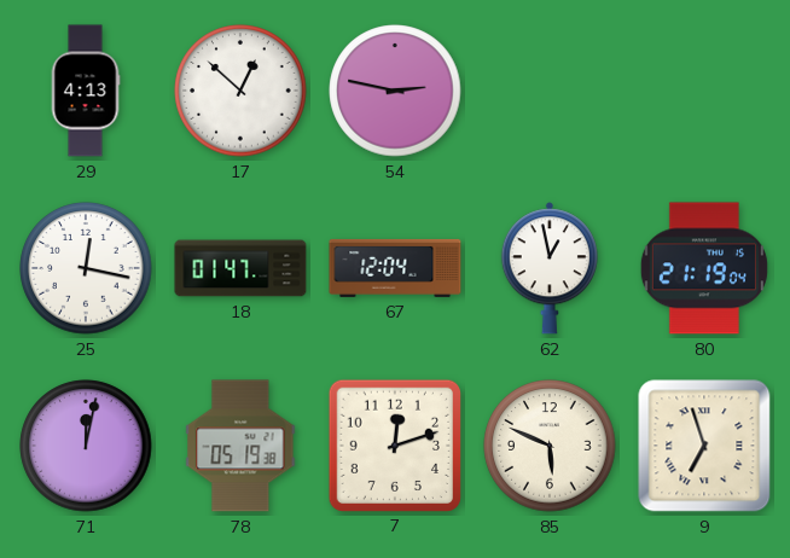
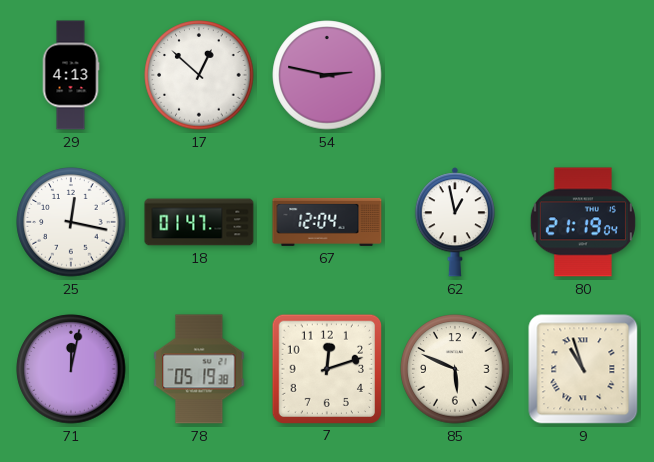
9: 6:57 -> 10:57
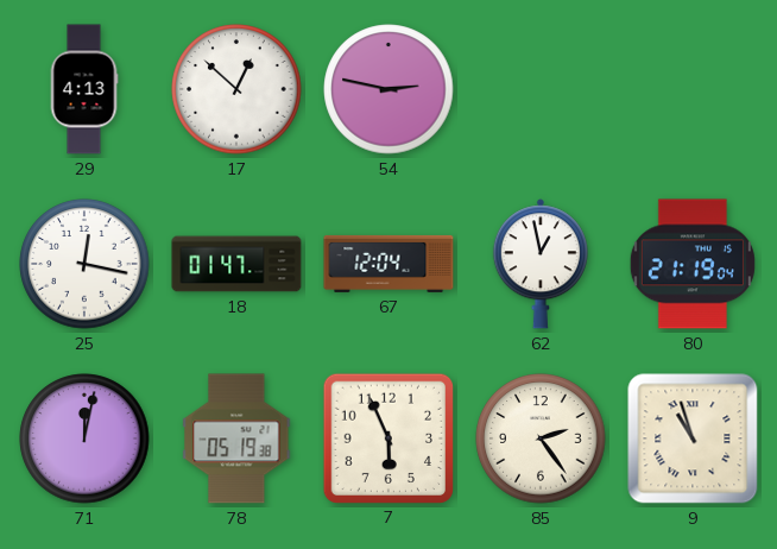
7: 12:12 -> 5:56
85: 5:49 -> 2:24
